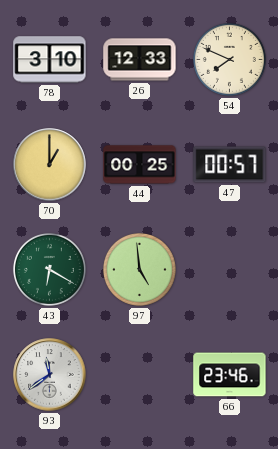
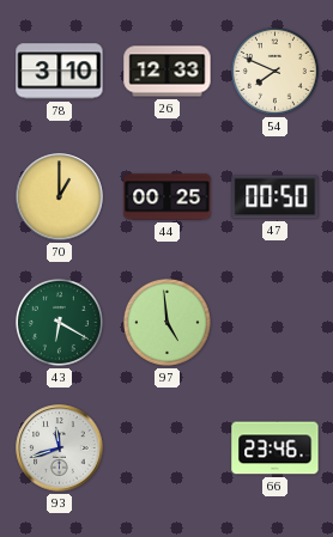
47: 00:57 -> 00:50
93: 11:39 -> 11:42
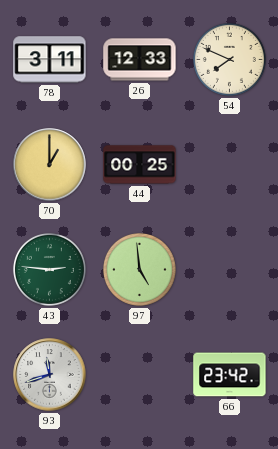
78: 3:10 -> 3:11
47: 00:50 -> none
43: 6:20 -> 2:46
66: 23:46 -> 23:42
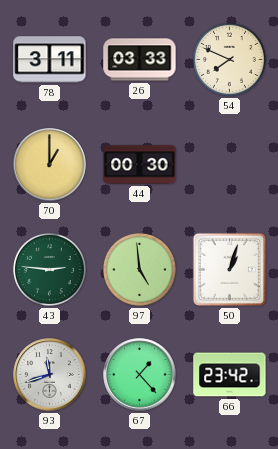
26: 12:33 -> 03:33
44: 00:25 -> 00:30
50: none -> 1:03
67: none -> 1:23
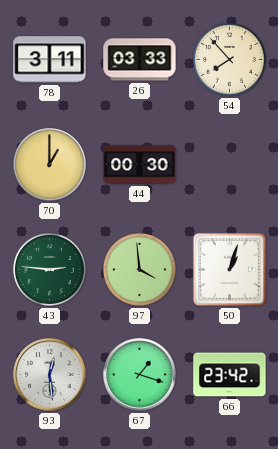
54: 7:49 -> 7:53
97: 4:59 -> 3:59
93: 11:42 -> 12:29
67: 1:23 -> 1:18
